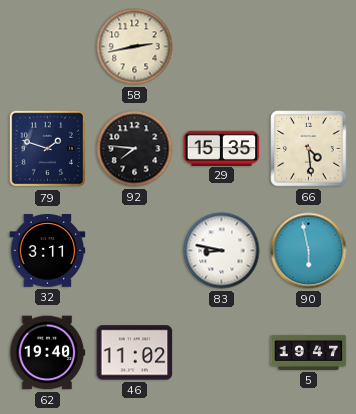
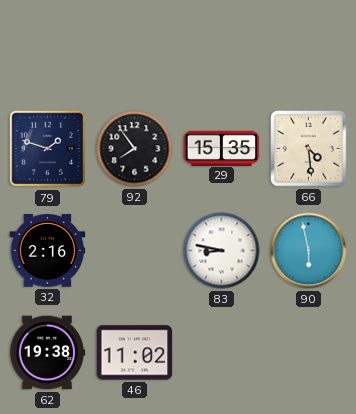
58: 2:43 -> none
92: 7:46 -> 7:54
32: 3:11 -> 2:16
62: 19:40 -> 19:38
5: 19:47 -> none
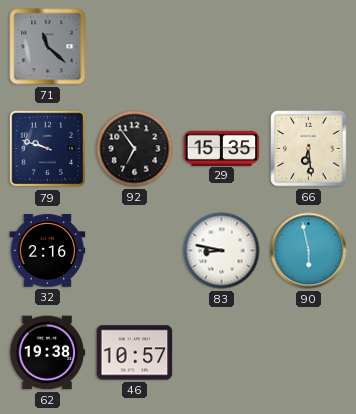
71: none -> 11:22
79: 1:48 -> 9:48
92: 7:54 -> 6:54
66: 4:29 -> 6:29
46: 11:02 -> 10:57
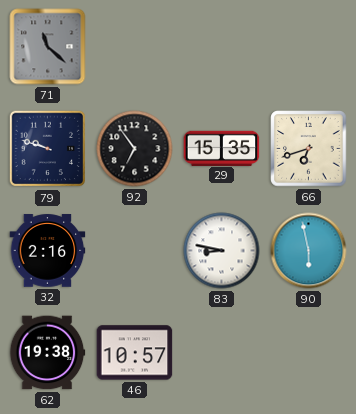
66: 6:29 -> 6:42
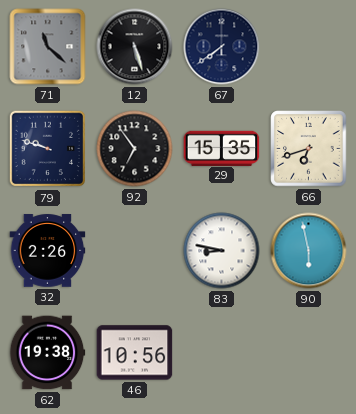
12: none -> 5:27
67: none -> 7:39
32: 2:16 -> 2:26
46: 10:57 -> 10:56
